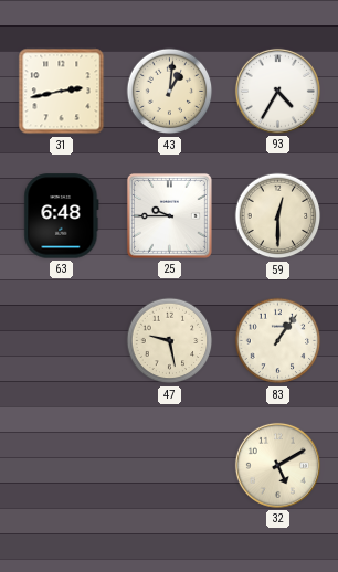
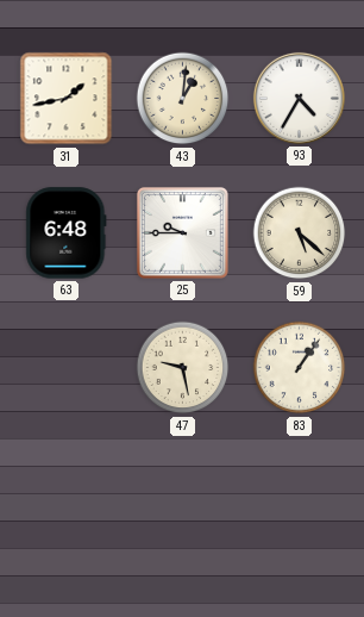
31: 2:43 -> 1:43
59: 12:30 -> 5:22
32: 5:10 -> none
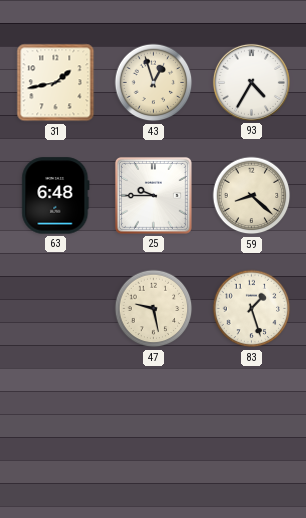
43: 1:01 -> 12:57
59: 5:22 -> 8:22
83: 1:06 -> 1:27
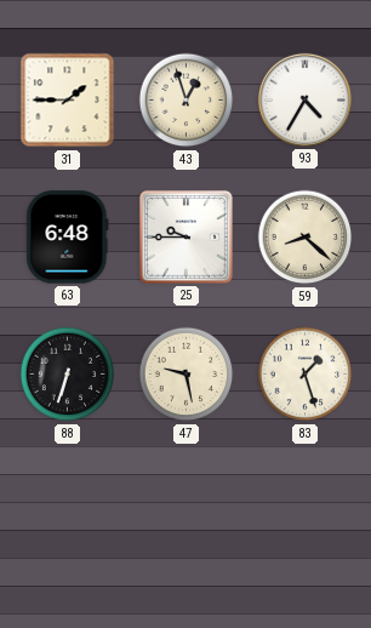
31: 1:43 -> 1:45
88: none -> 6:33
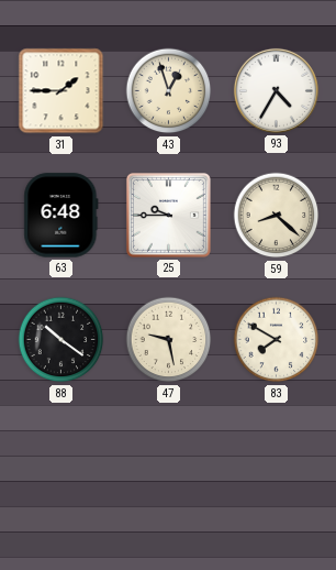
88: 6:33 -> 10:21
83: 1:27 -> 7:50
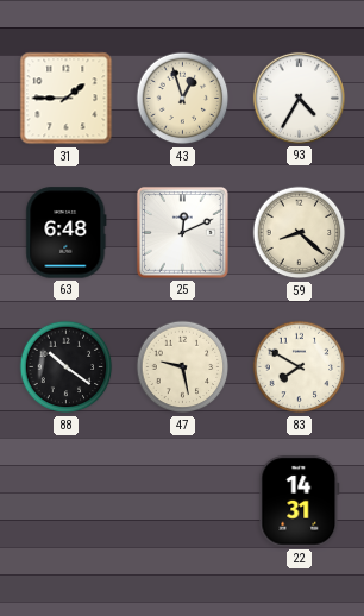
25: 9:45 -> 12:11
22: none -> 14:31
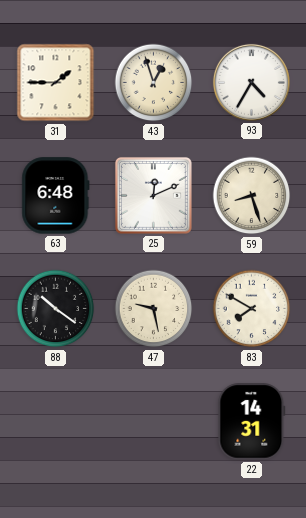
59: 8:22 -> 8:27
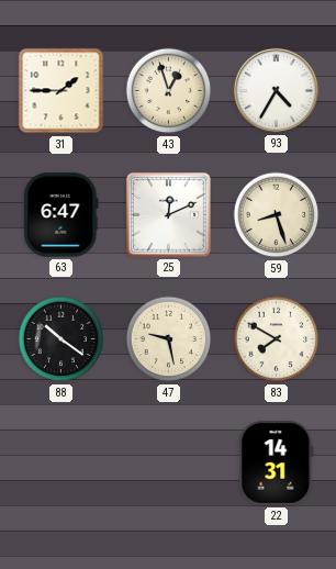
63: 6:48 -> 6:47
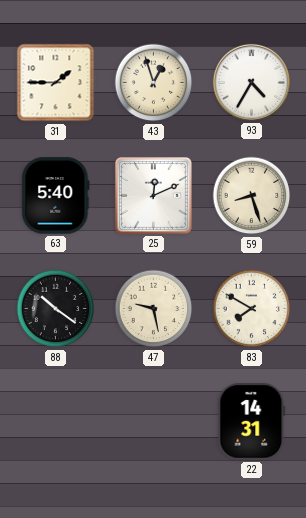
63: 6:47 -> 5:40
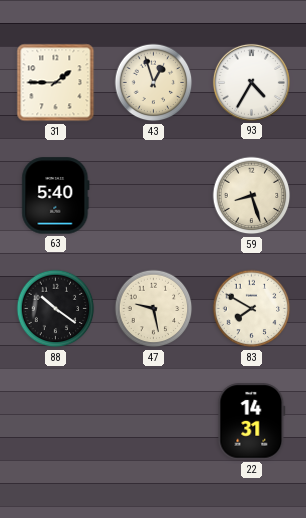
25: 12:11 -> none
